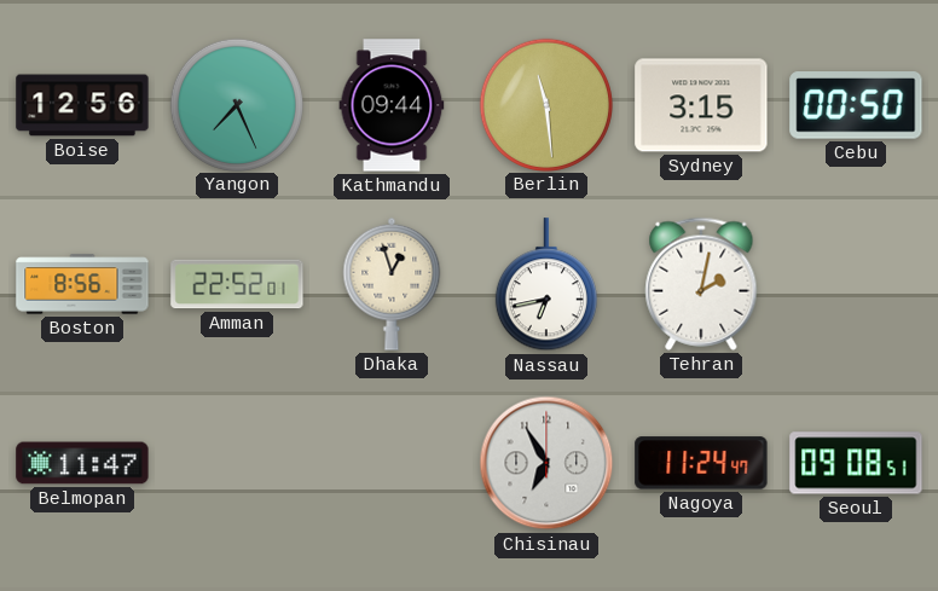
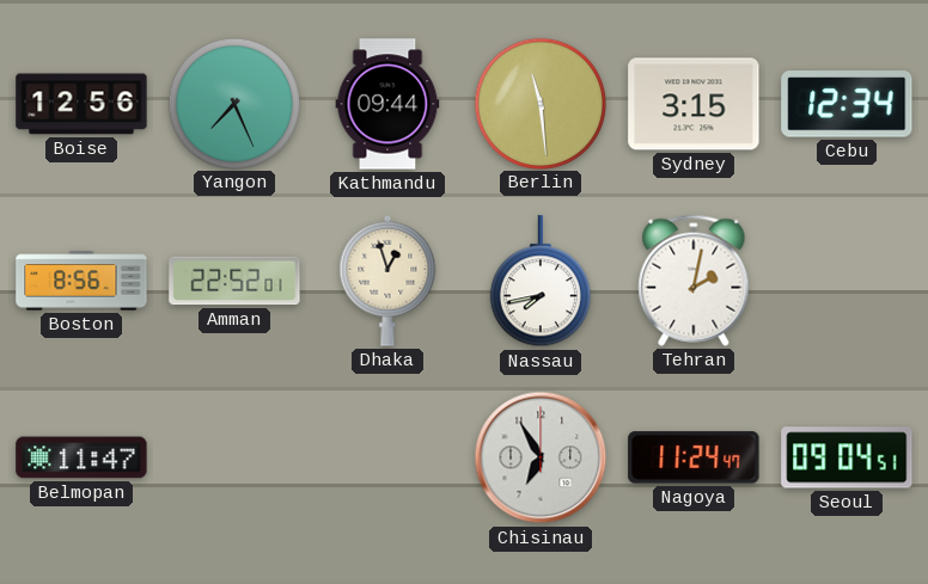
Cebu: 00:50 -> 12:34
Nassau: 6:43 -> 7:43
Seoul: 09:08 -> 09:04
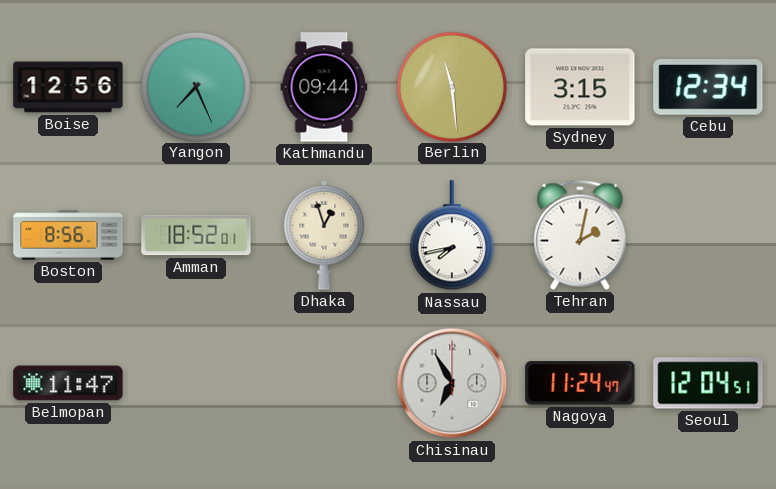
Amman: 22:52 -> 18:52
Seoul: 09:04 -> 12:04
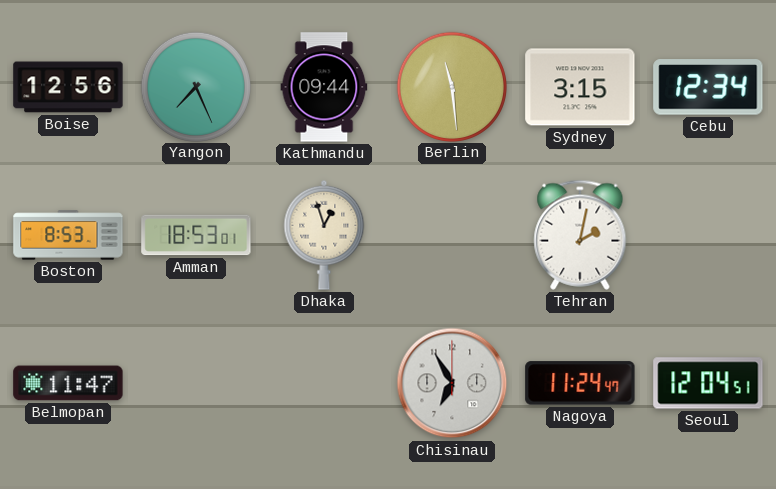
Boston: 8:56 -> 8:53
Amman: 18:52 -> 18:53
Nassau: 7:43 -> none
